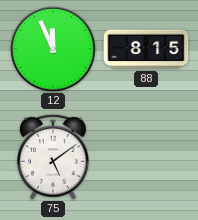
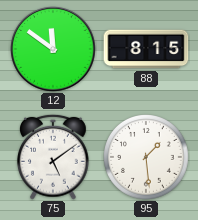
12: 11:56 -> 11:51
95: none -> 1:29
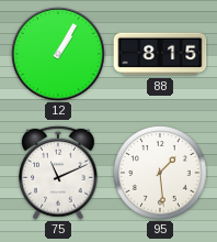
12: 11:51 -> 1:05
75: 5:09 -> 11:11
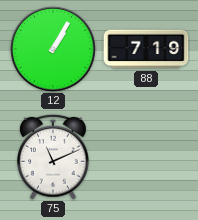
88: 8:15 -> 7:19
95: 1:29 -> none
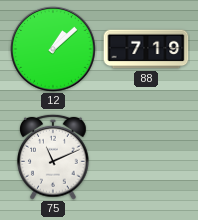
12: 1:05 -> 1:08
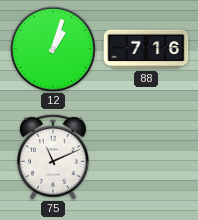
12: 1:08 -> 1:03
88: 7:19 -> 7:16
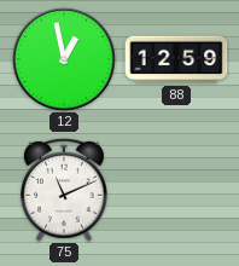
12: 1:03 -> 12:58
88: 7:16 -> 12:59
